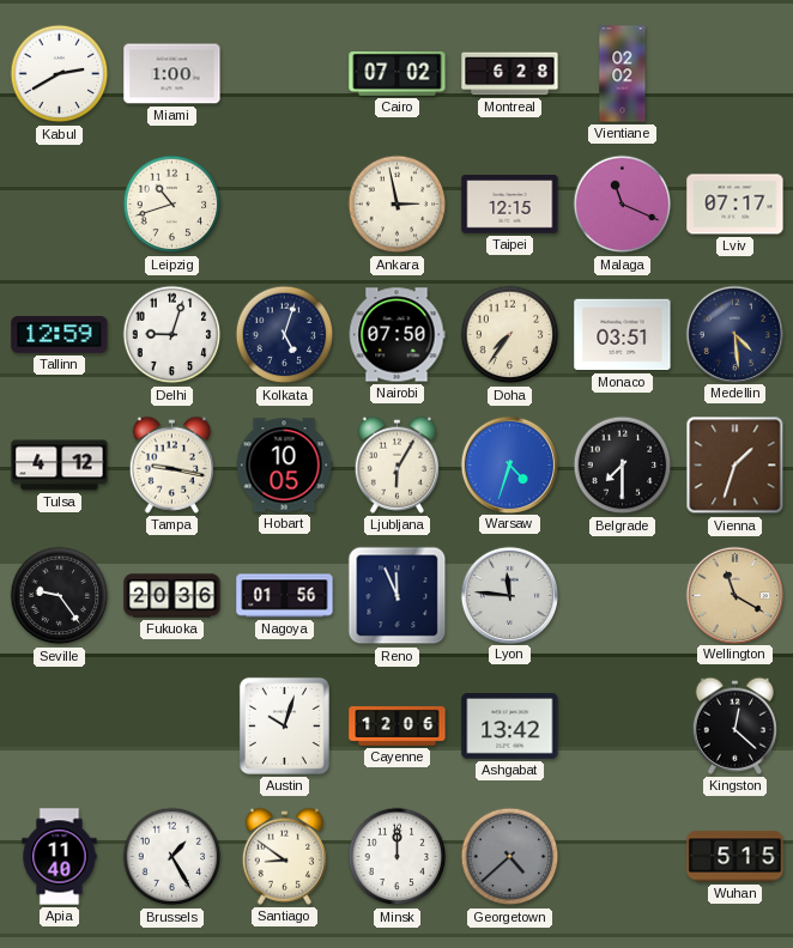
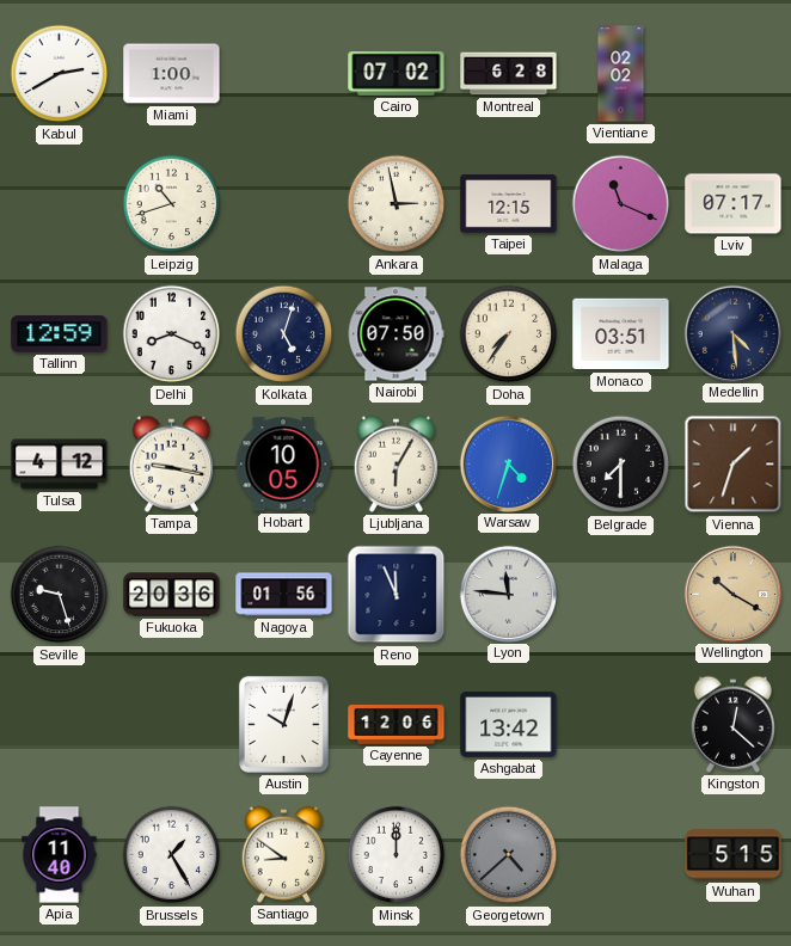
Delhi: 9:03 -> 8:19
Seville: 9:24 -> 9:27
Wellington: 11:20 -> 10:20
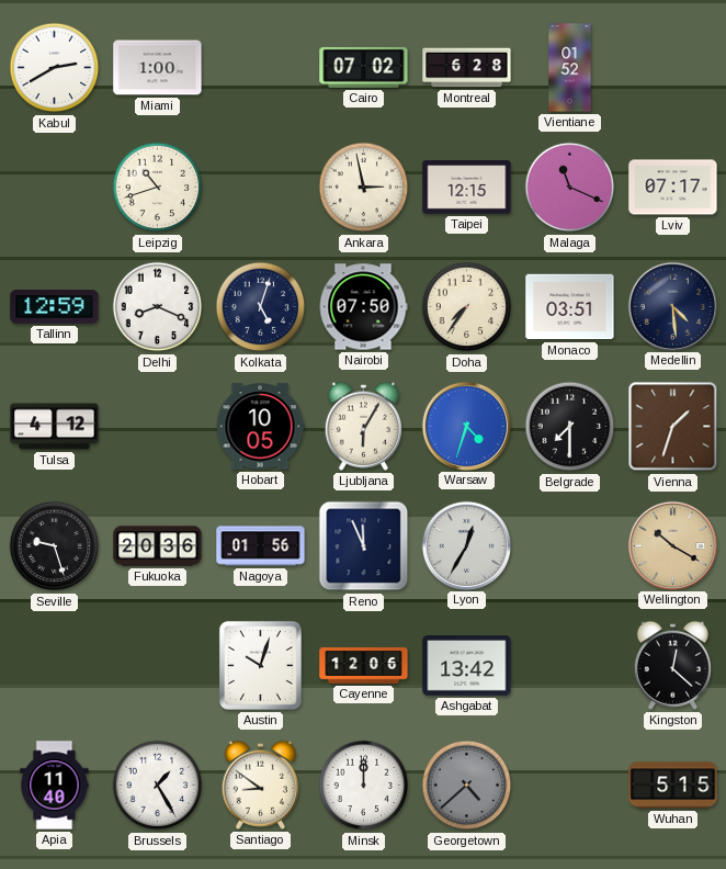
Vientiane: 02:02 -> 01:52
Tampa: 9:17 -> none
Lyon: 11:46 -> 12:35
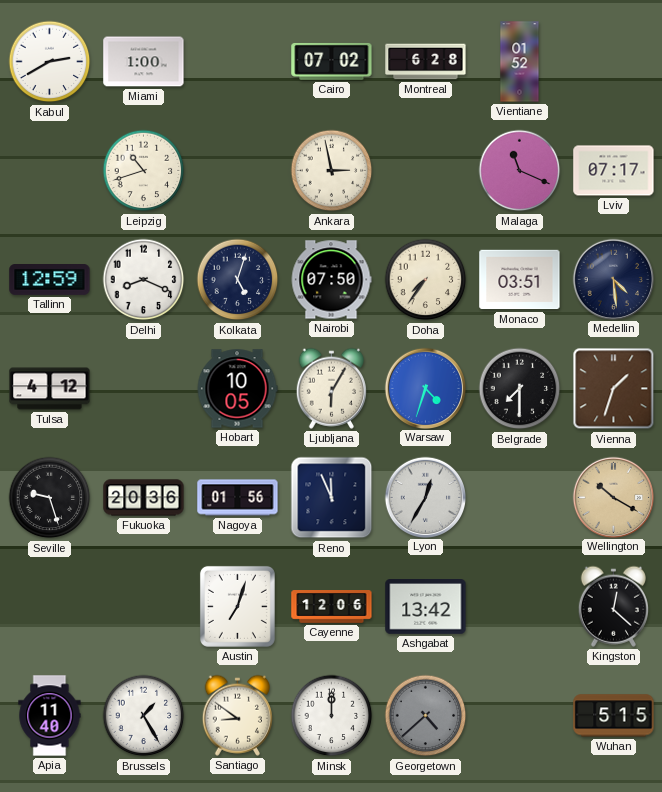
Taipei: 12:15 -> none
Austin: 10:03 -> 7:03
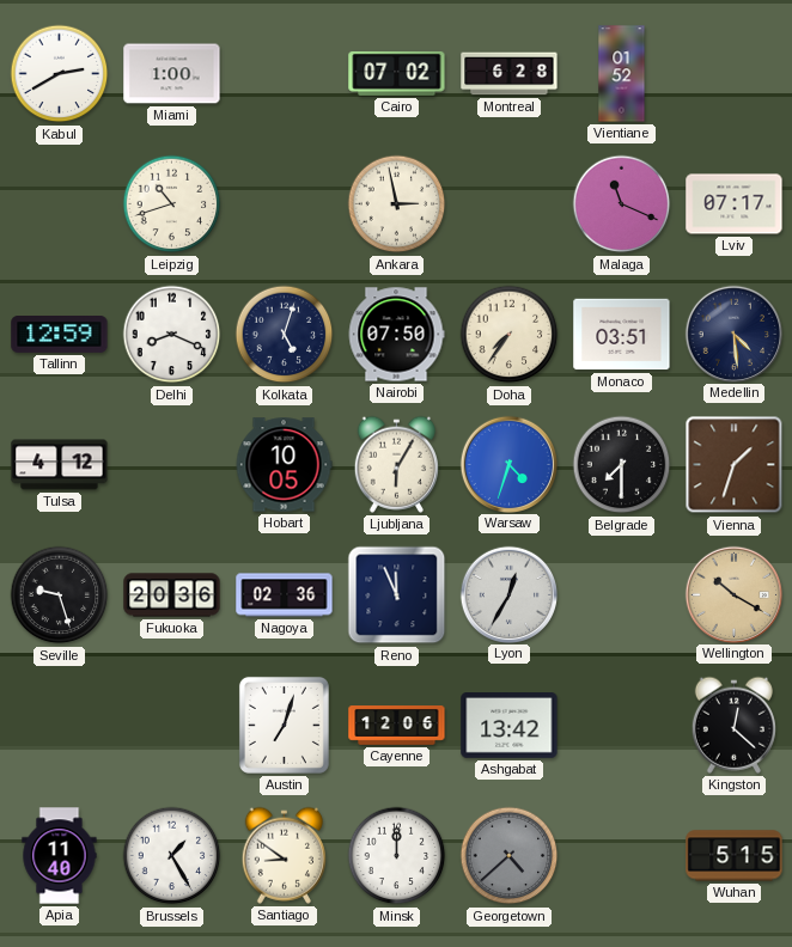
Nagoya: 01:56 -> 02:36
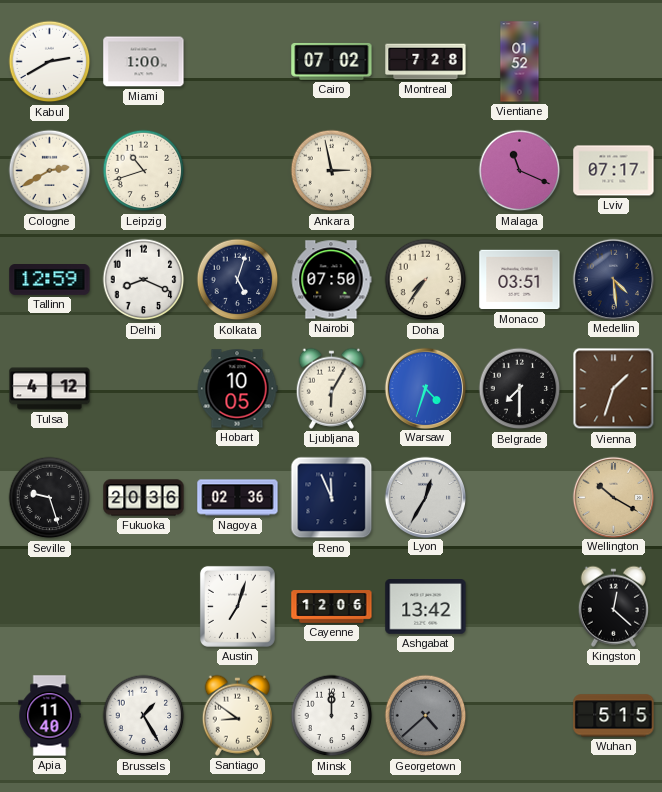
Montreal: 6:28 -> 7:28
Cologne: none -> 2:40
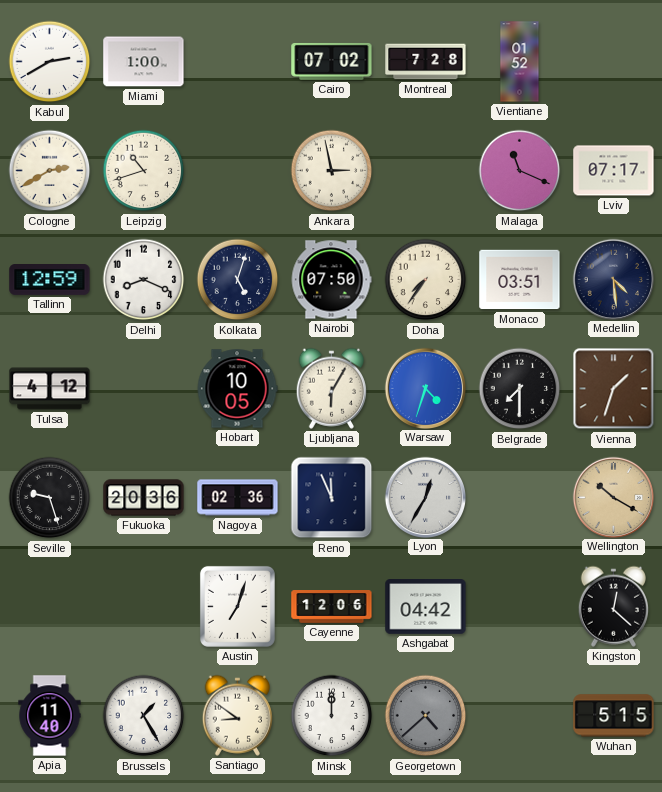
Ashgabat: 13:42 -> 04:42
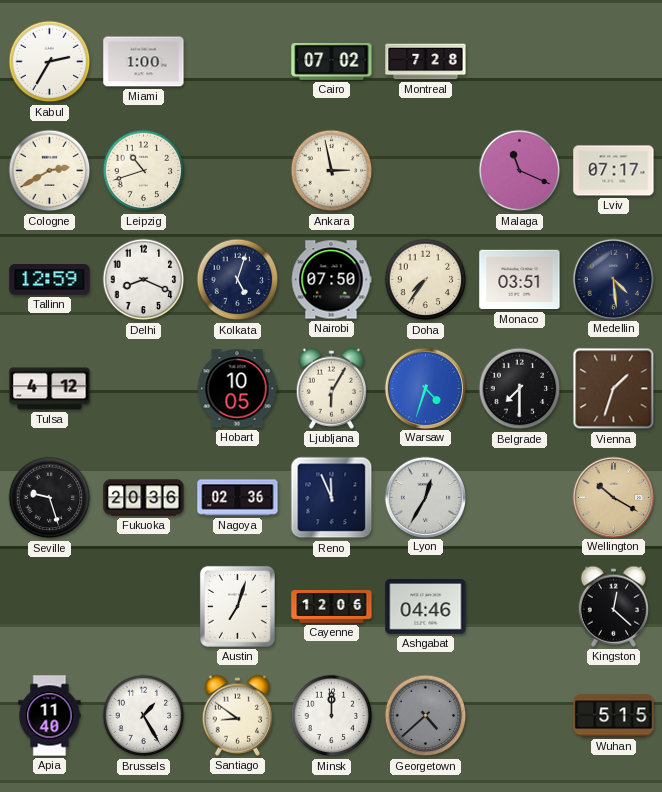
Kabul: 2:40 -> 2:35
Vientiane: 01:52 -> none
Ashgabat: 04:42 -> 04:46
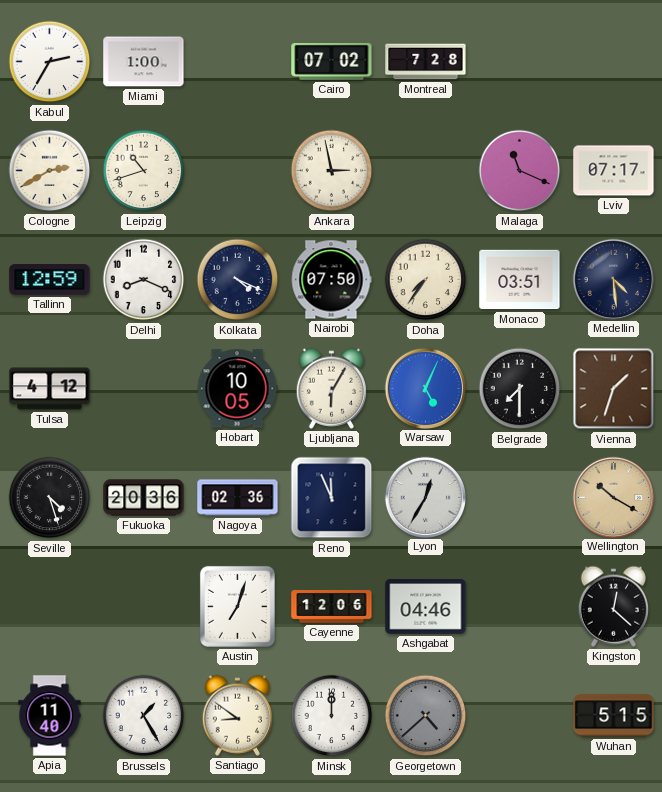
Kolkata: 5:03 -> 4:19
Warsaw: 4:33 -> 5:04
Seville: 9:27 -> 4:27
